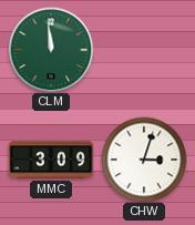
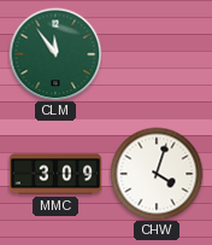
CLM: 11:59 -> 11:54
CHW: 3:03 -> 4:03
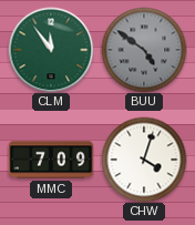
BUU: none -> 4:51
MMC: 3:09 -> 7:09
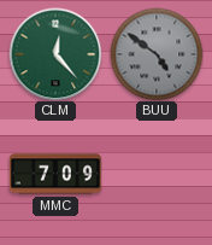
CLM: 11:54 -> 12:23
CHW: 4:03 -> none
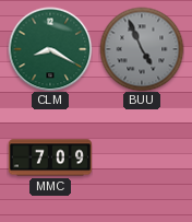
CLM: 12:23 -> 8:20
BUU: 4:51 -> 4:56
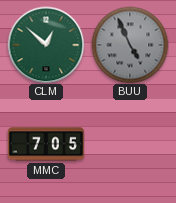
CLM: 8:20 -> 12:52
MMC: 7:09 -> 7:05
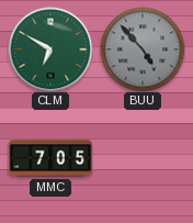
CLM: 12:52 -> 6:50
BUU: 4:56 -> 4:53
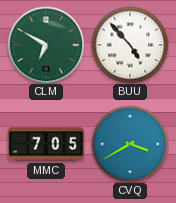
BUU dial: grey -> white
CVQ: none -> 3:40
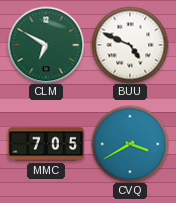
BUU: 4:53 -> 4:49
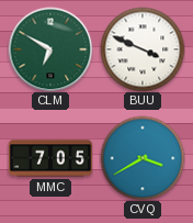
BUU: 4:49 -> 3:49
